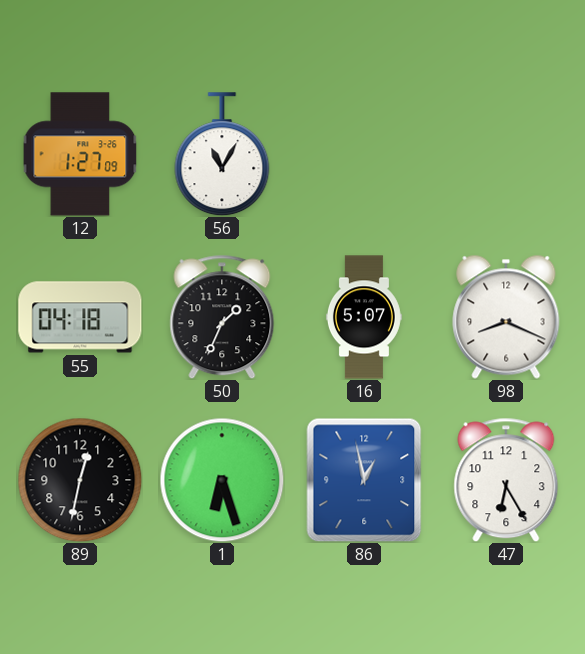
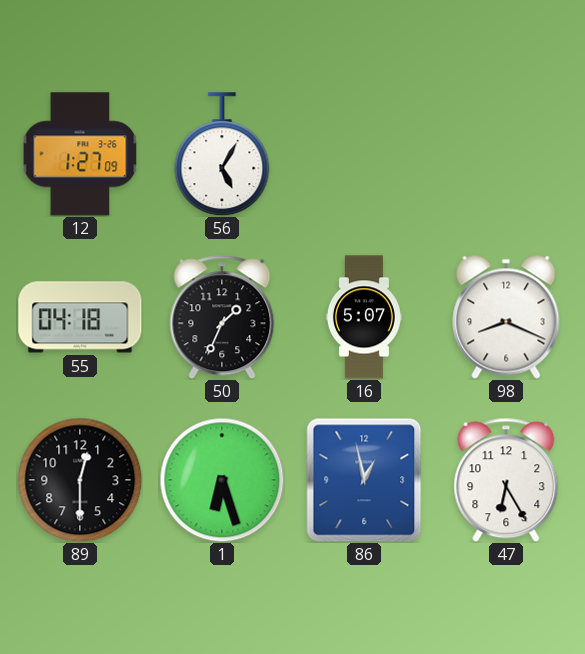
56: 11:05 -> 5:05
89: 12:32 -> 12:30
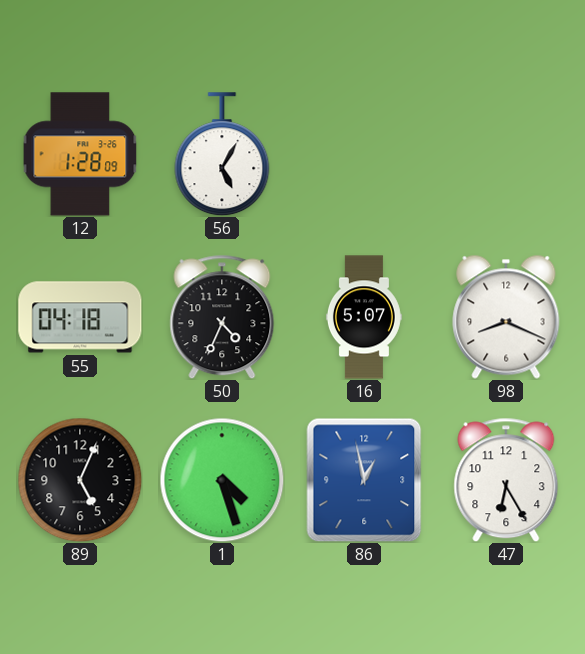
12: 1:27 -> 1:28
50: 1:34 -> 4:34
89: 12:30 -> 5:04
1: 6:27 -> 4:27
